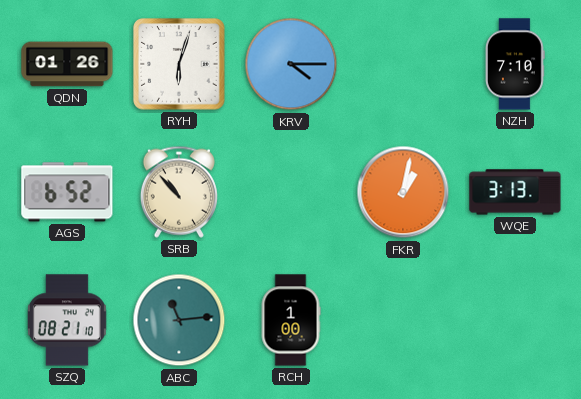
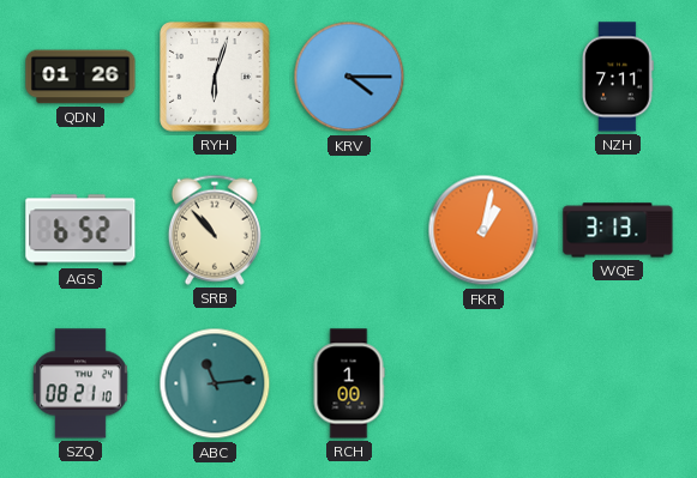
NZH: 7:10 -> 7:11
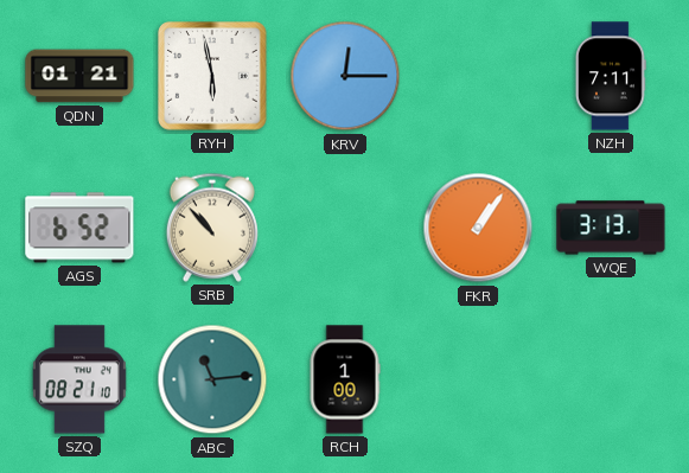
QDN: 01:26 -> 01:21
RYH: 6:03 -> 5:58
KRV: 4:15 -> 12:15
FKR: 1:02 -> 1:06
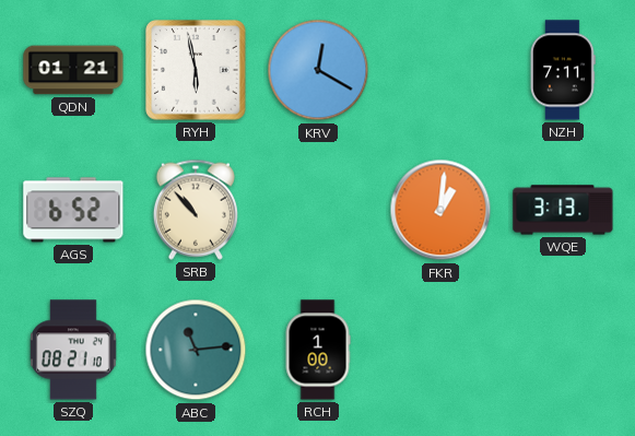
KRV: 12:15 -> 12:20
FKR: 1:06 -> 1:01
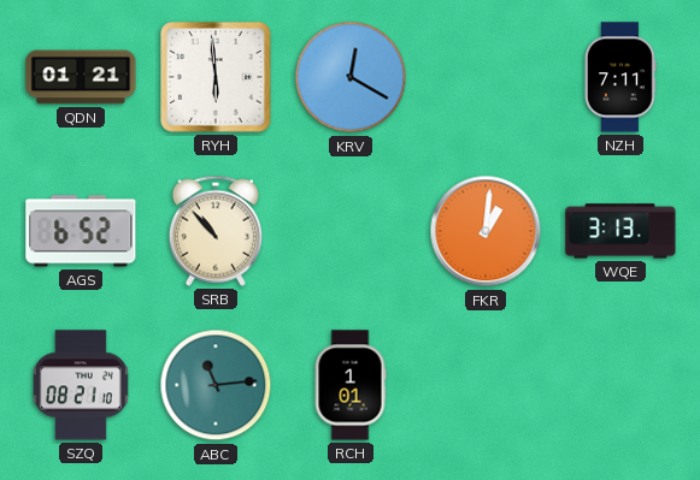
RYH: 5:58 -> 5:59
RCH: 1:00 -> 1:01
